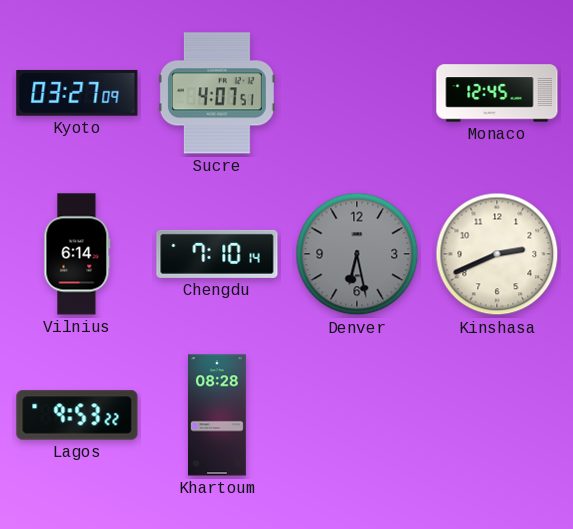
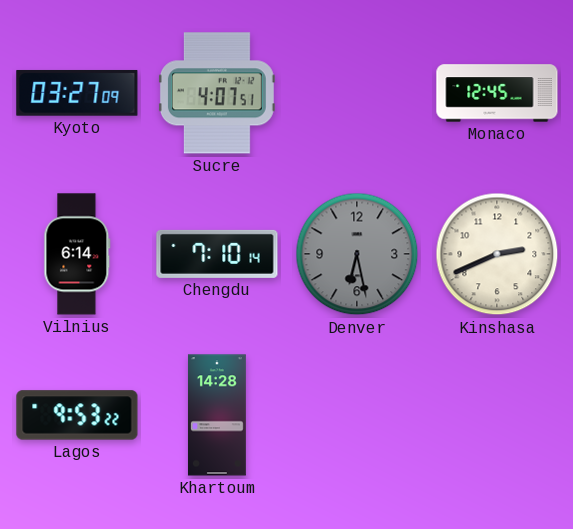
Khartoum: 08:28 -> 14:28
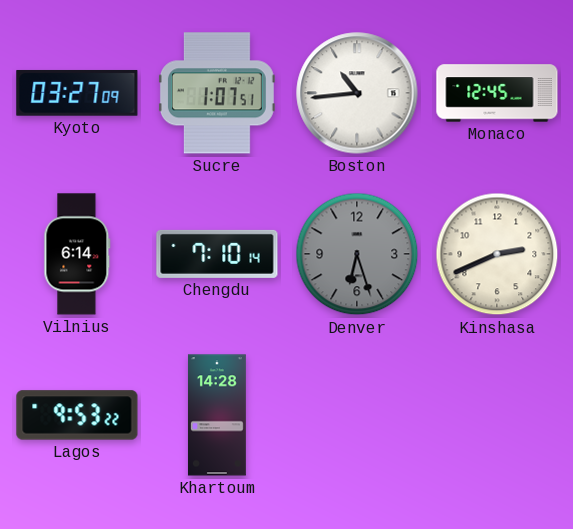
Sucre: 4:07 -> 1:07
Boston: none -> 10:44
Denver: 6:28 -> 6:27
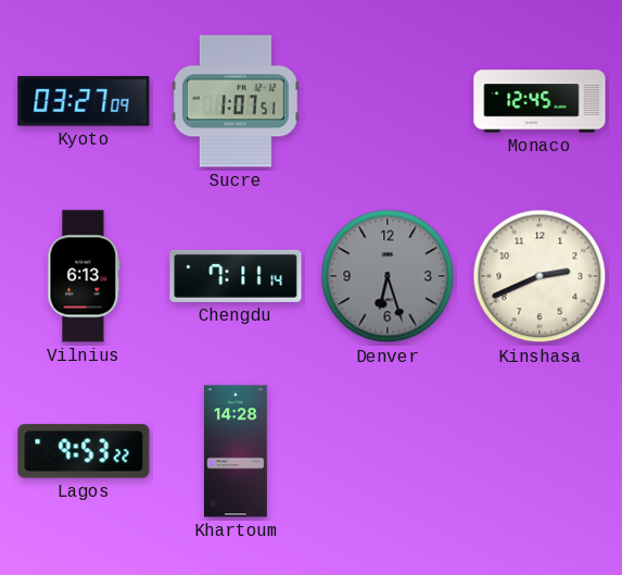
Boston: 10:44 -> none
Vilnius: 6:14 -> 6:13
Chengdu: 7:10 -> 7:11
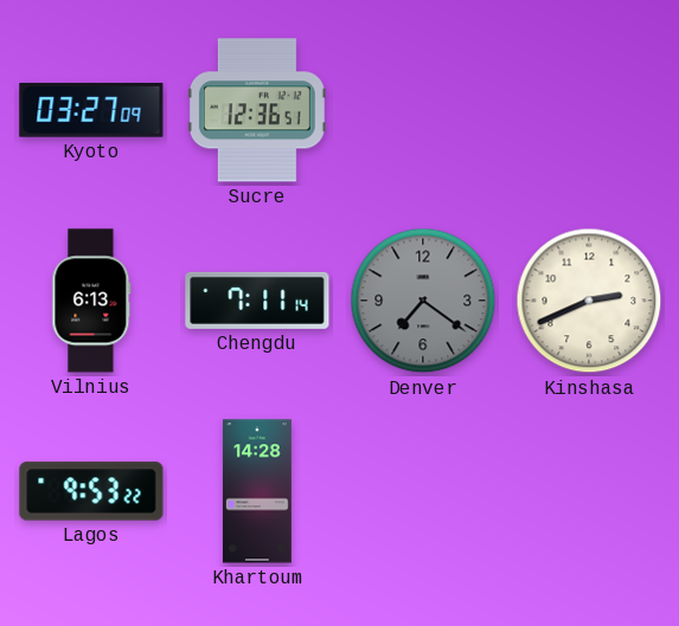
Sucre: 1:07 -> 12:36
Monaco: 12:45 -> none
Denver: 6:27 -> 7:21
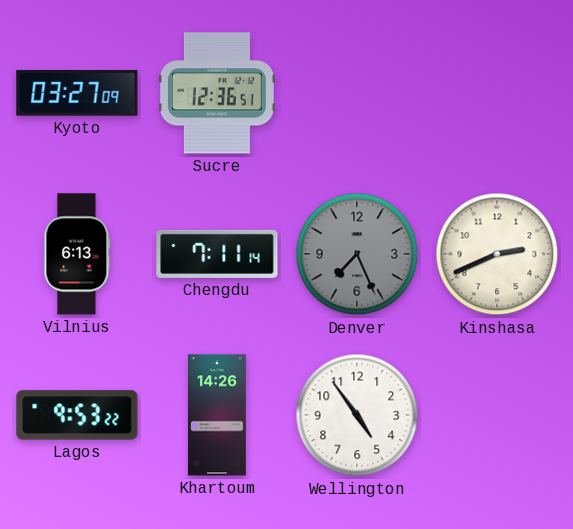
Denver: 7:21 -> 7:26
Khartoum: 14:28 -> 14:26
Wellington: none -> 4:54
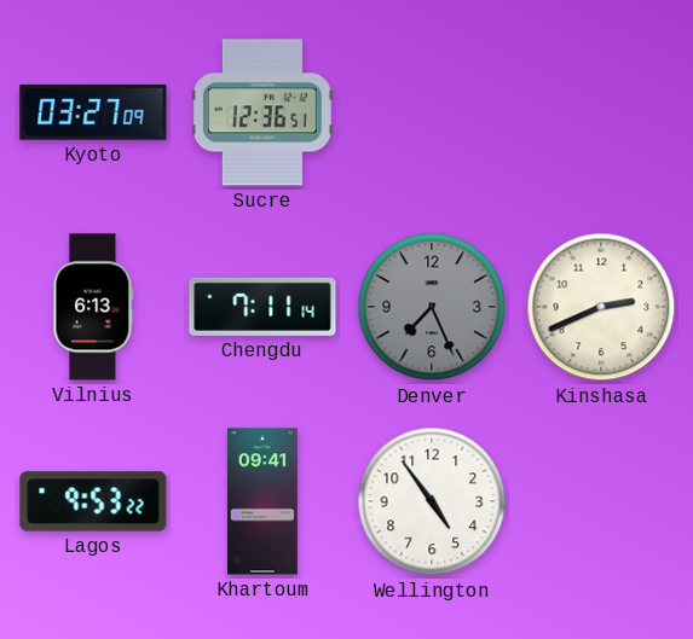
Khartoum: 14:26 -> 09:41
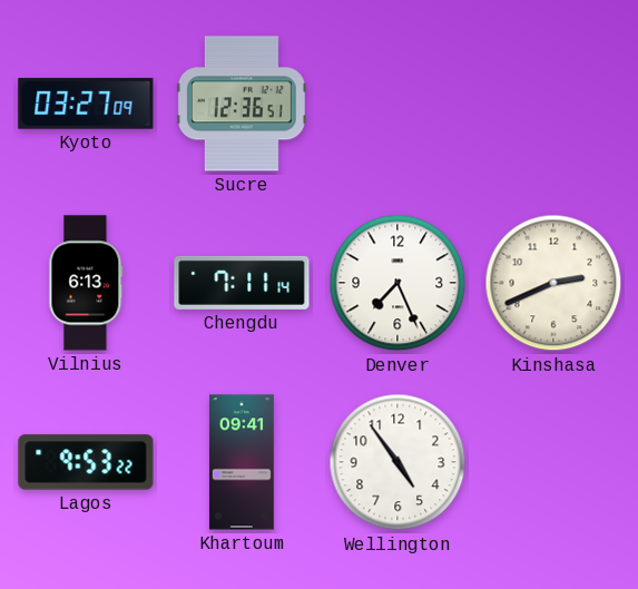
Denver dial: grey -> white
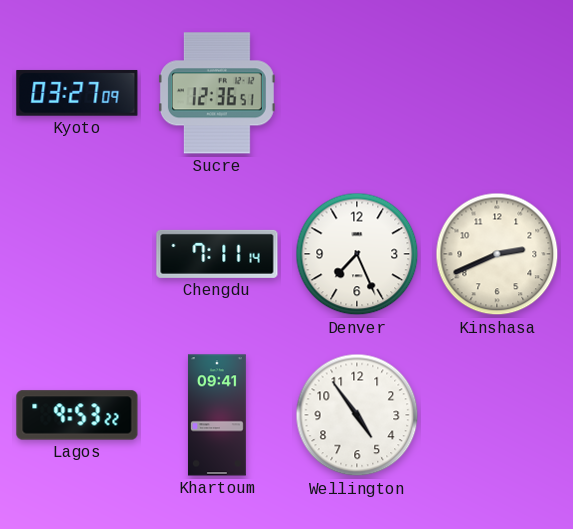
Vilnius: 6:13 -> none
